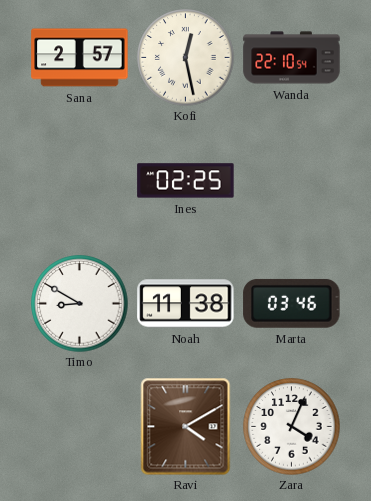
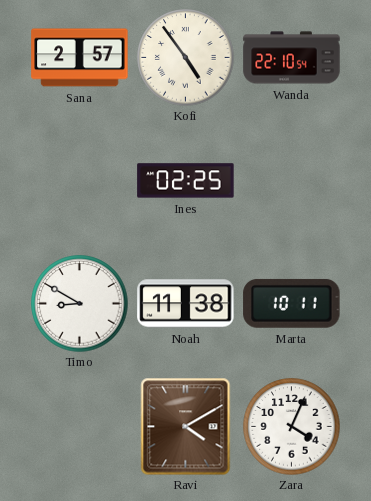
Kofi: 12:28 -> 4:54
Marta: 03:46 -> 10:11
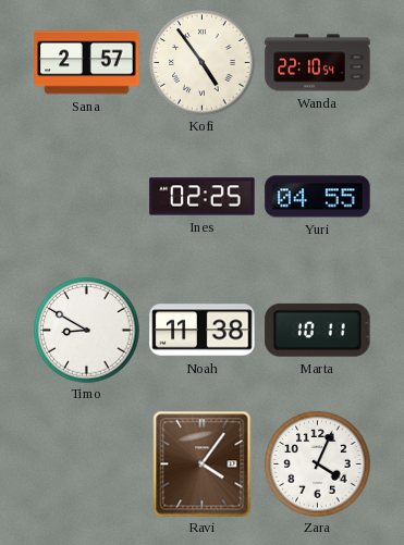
Yuri: none -> 04:55
Ravi: 4:10 -> 4:06
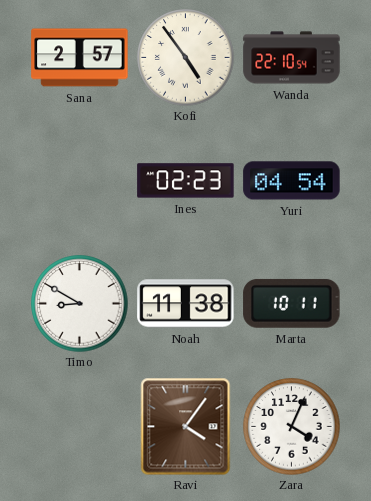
Ines: 02:25 -> 02:23
Yuri: 04:55 -> 04:54
